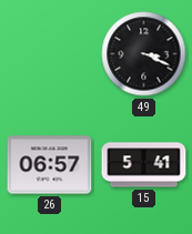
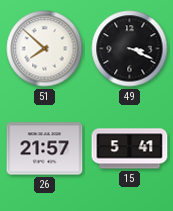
51: none -> 7:52
26: 06:57 -> 21:57
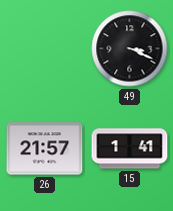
51: 7:52 -> none
15: 5:41 -> 1:41
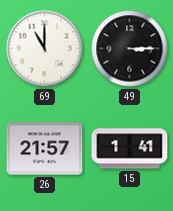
69: none -> 11:00
49: 3:19 -> 3:15
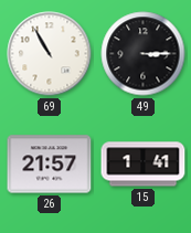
69: 11:00 -> 10:55
